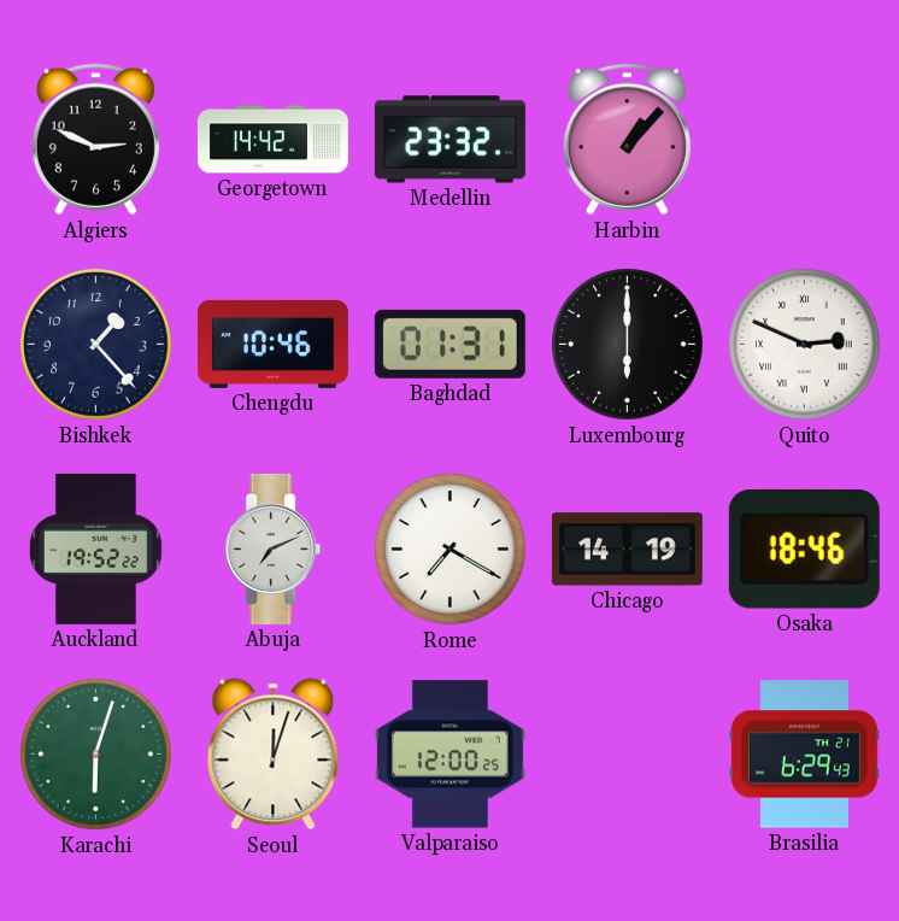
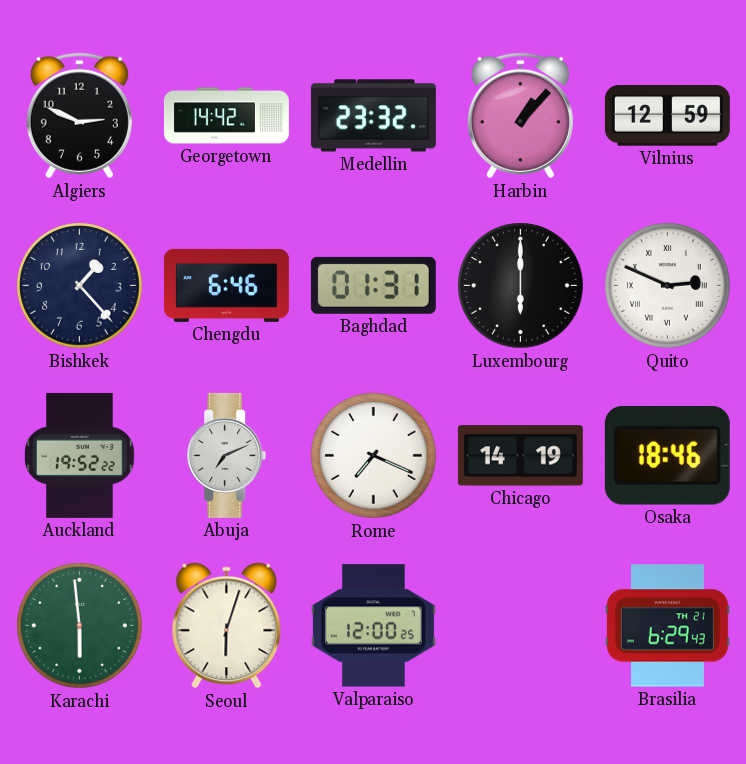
Vilnius: none -> 12:59
Chengdu: 10:46 -> 6:46
Rome: 7:20 -> 7:19
Karachi: 6:03 -> 5:59
Seoul: 12:03 -> 6:03
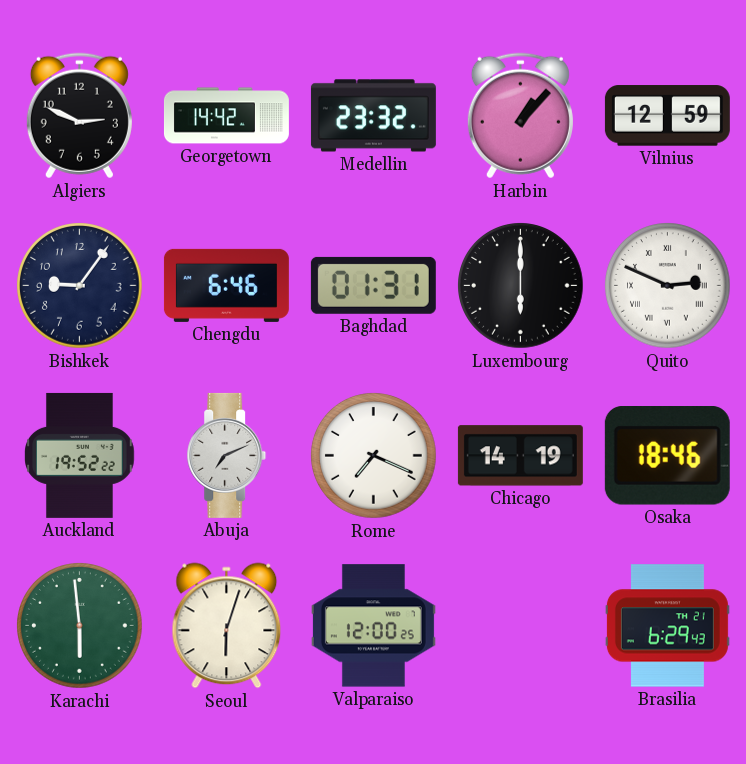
Bishkek: 1:23 -> 9:06
